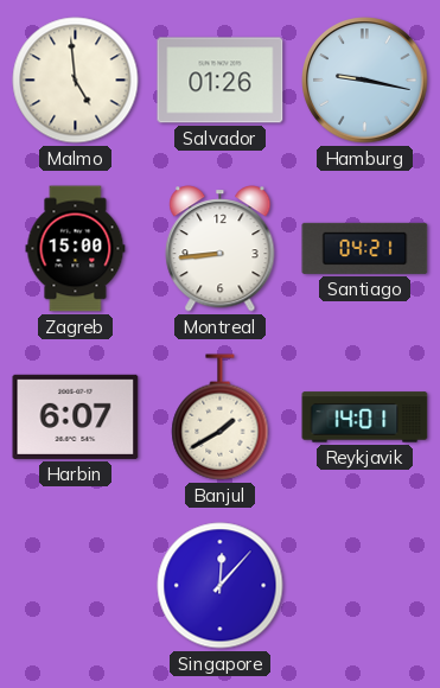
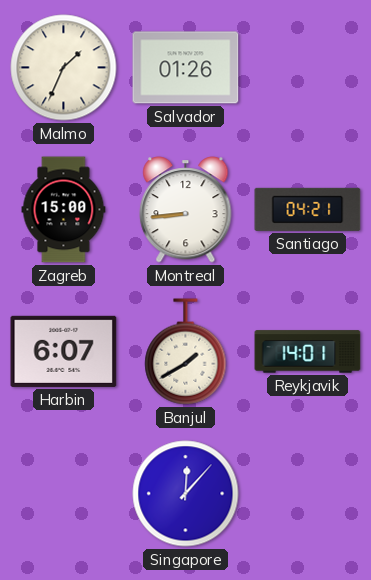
Malmo: 4:59 -> 1:34
Hamburg: 9:17 -> none
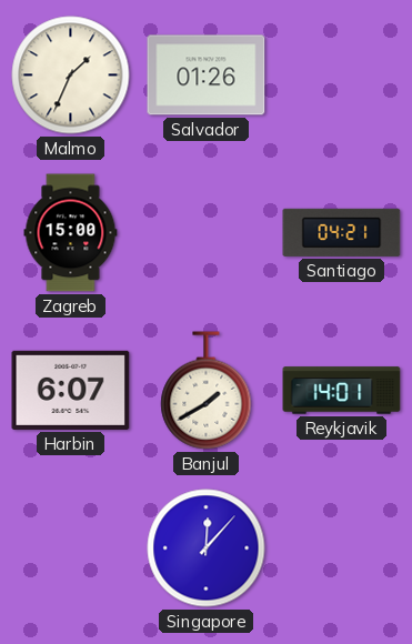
Montreal: 8:44 -> none
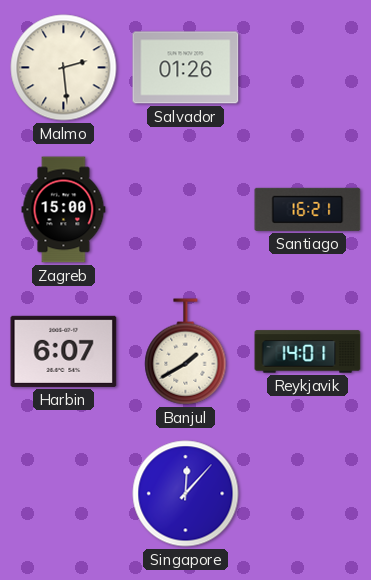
Malmo: 1:34 -> 2:29
Santiago: 04:21 -> 16:21
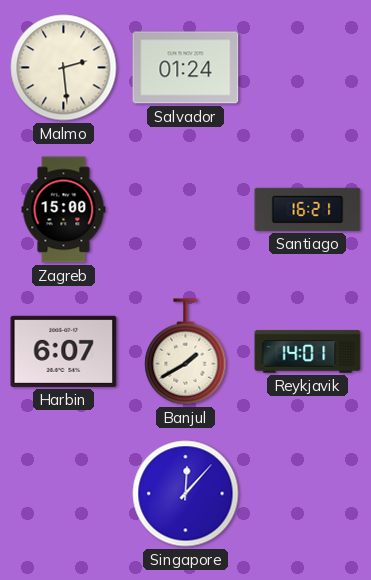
Salvador: 01:26 -> 01:24
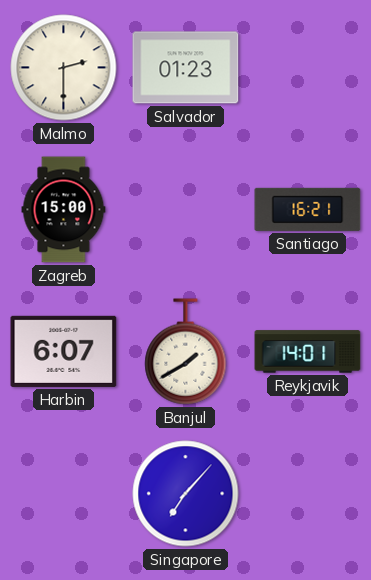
Malmo: 2:29 -> 2:30
Salvador: 01:24 -> 01:23
Singapore: 12:07 -> 7:07
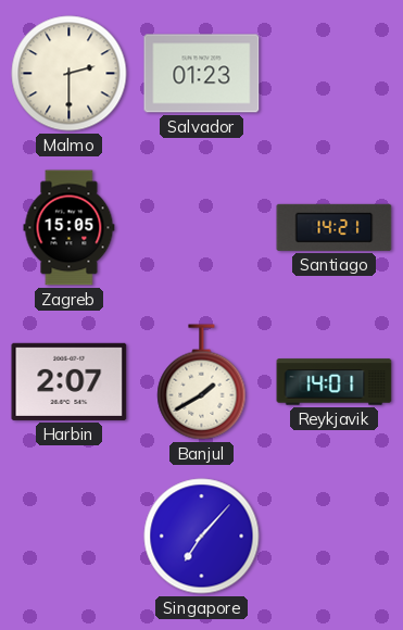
Zagreb: 15:00 -> 15:05
Santiago: 16:21 -> 14:21
Harbin: 6:07 -> 2:07
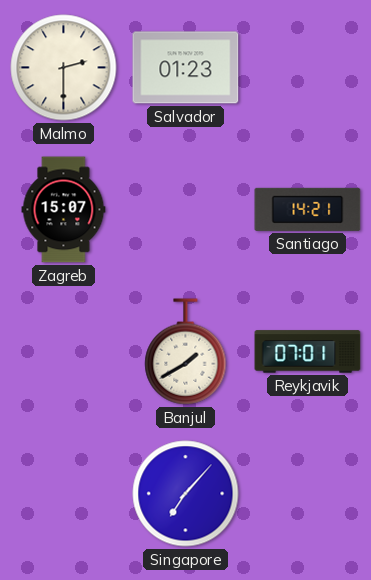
Zagreb: 15:05 -> 15:07
Harbin: 2:07 -> none
Reykjavik: 14:01 -> 07:01
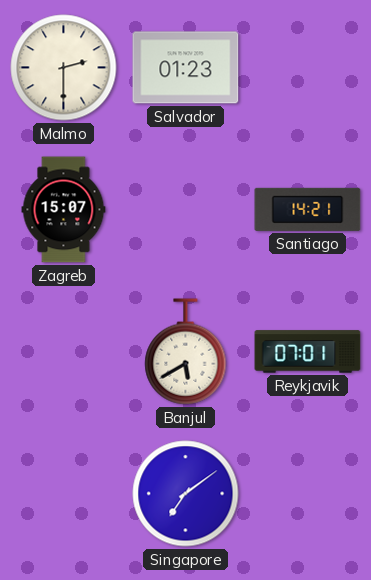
Banjul: 1:40 -> 5:40
Singapore: 7:07 -> 7:09
